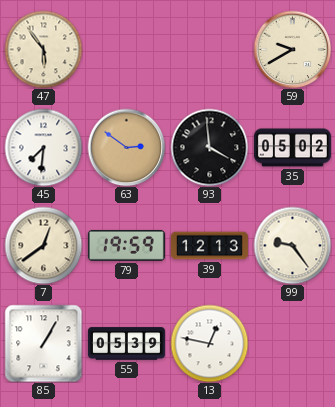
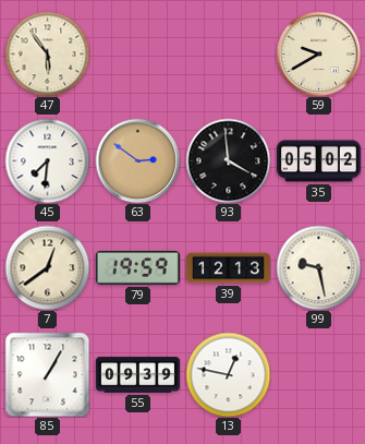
99: 9:24 -> 9:28
55: 05:39 -> 09:39
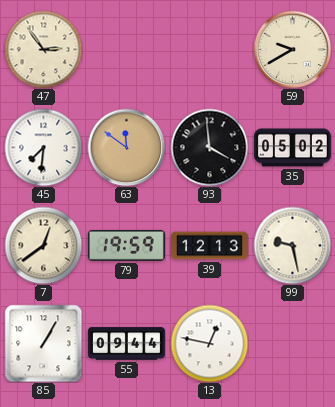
47: 5:54 -> 2:54
63: 2:51 -> 11:51
55: 09:39 -> 09:44
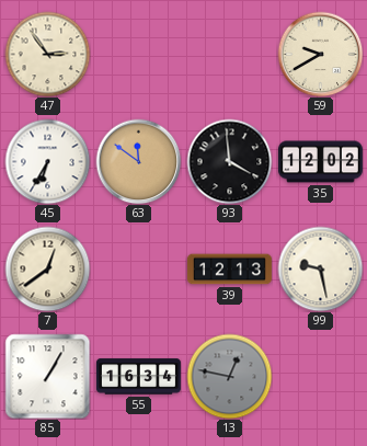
45: 7:31 -> 6:35
35: 05:02 -> 12:02
79: 19:59 -> none
55: 09:44 -> 16:34
13 dial: white -> grey
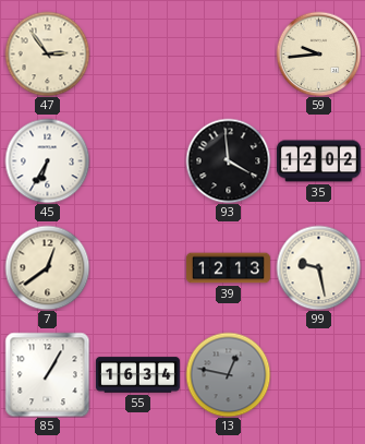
59: 9:40 -> 9:44
63: 11:51 -> none
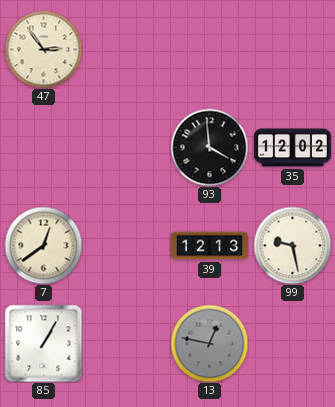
59: 9:44 -> none
45: 6:35 -> none
55: 16:34 -> none
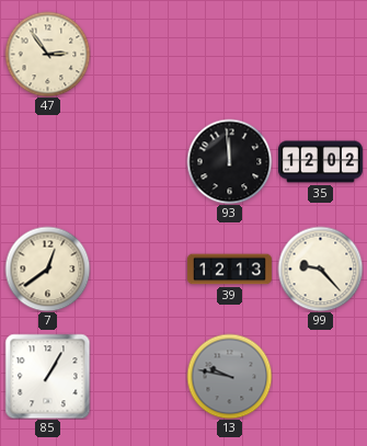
93: 3:59 -> 11:59
99: 9:28 -> 9:23
13: 12:47 -> 9:47
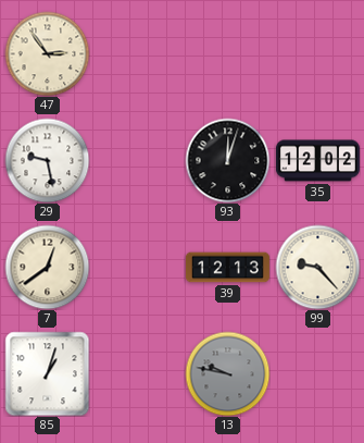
29: none -> 9:28
93: 11:59 -> 12:03
85: 1:05 -> 1:03
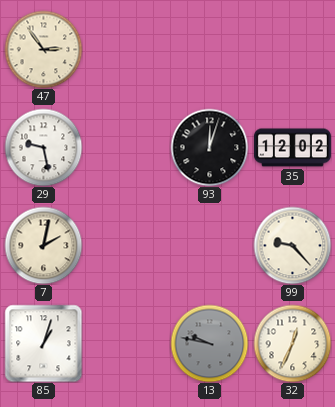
7: 12:39 -> 2:02
39: 12:13 -> none
32: none -> 12:34
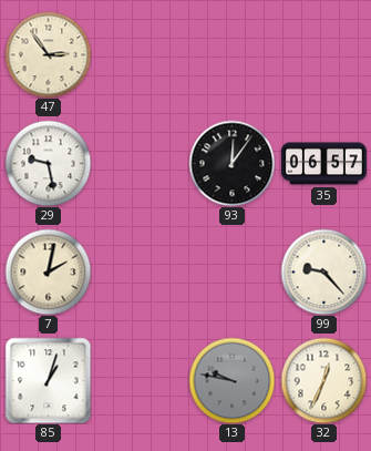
93: 12:03 -> 12:06
35: 12:02 -> 06:57
